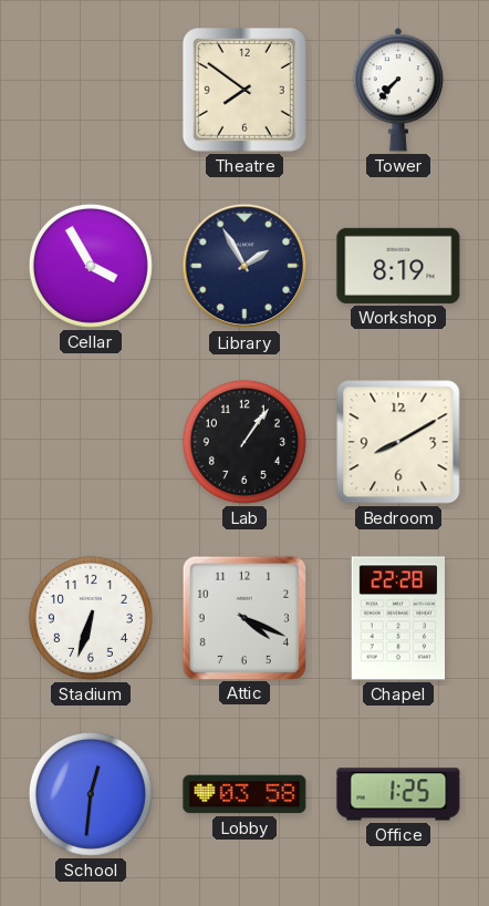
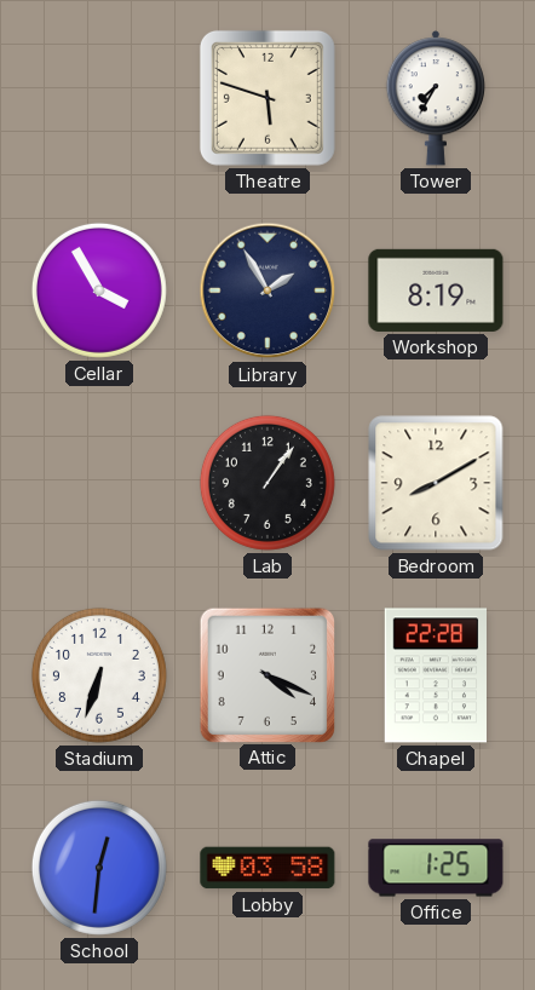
Theatre: 7:51 -> 5:48
Tower: 7:37 -> 7:35
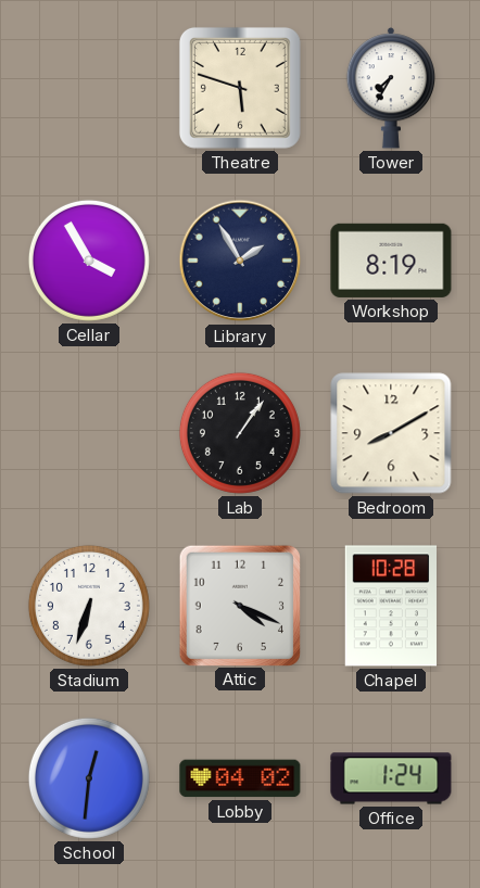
Chapel: 22:28 -> 10:28
Lobby: 03:58 -> 04:02
Office: 1:25 -> 1:24
